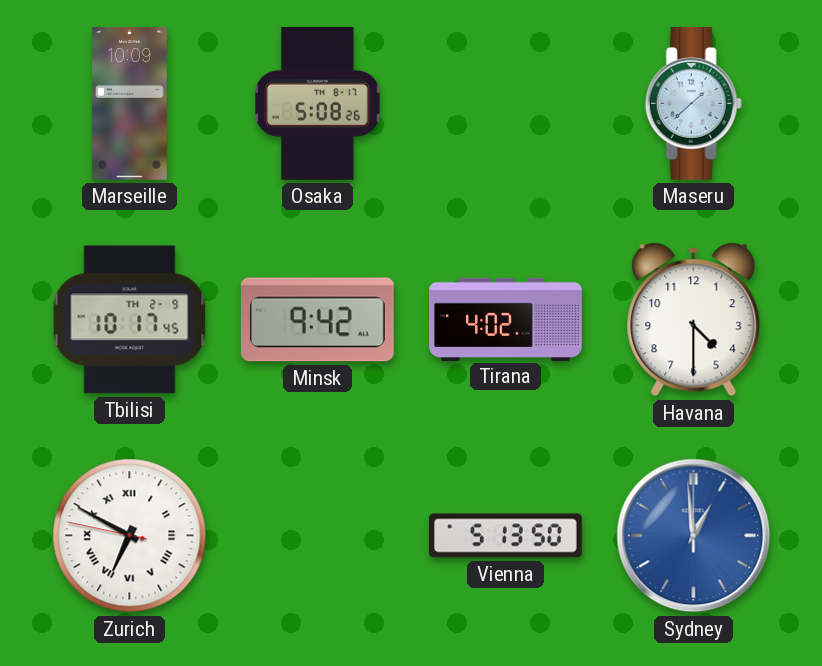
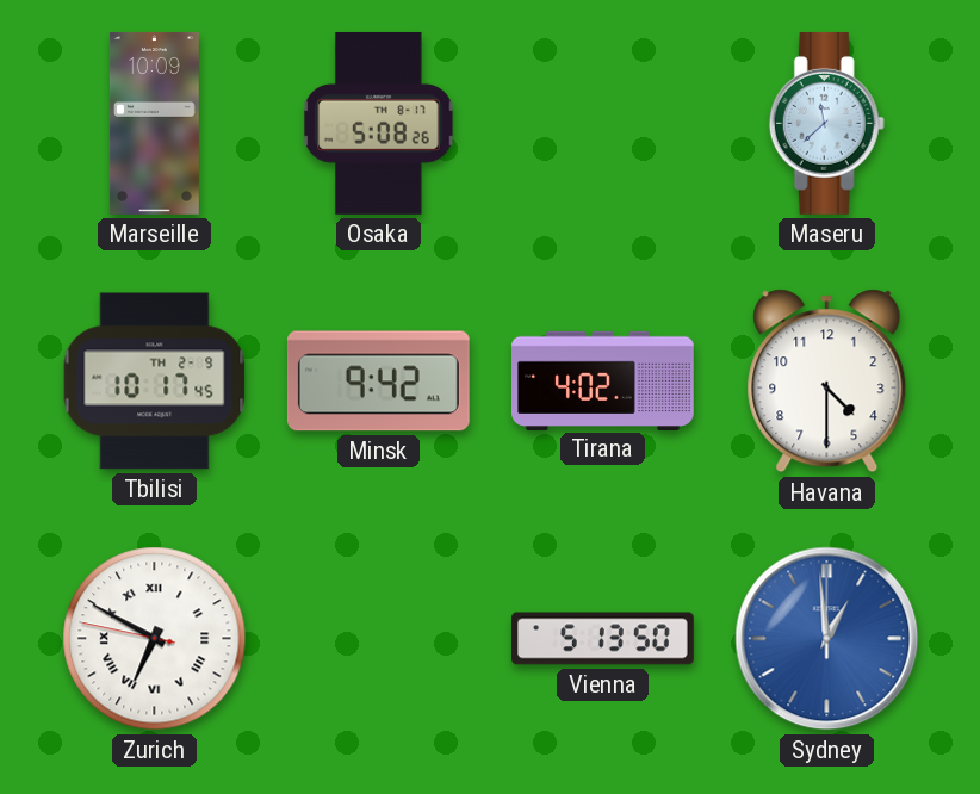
Maseru: 1:38 -> 11:38
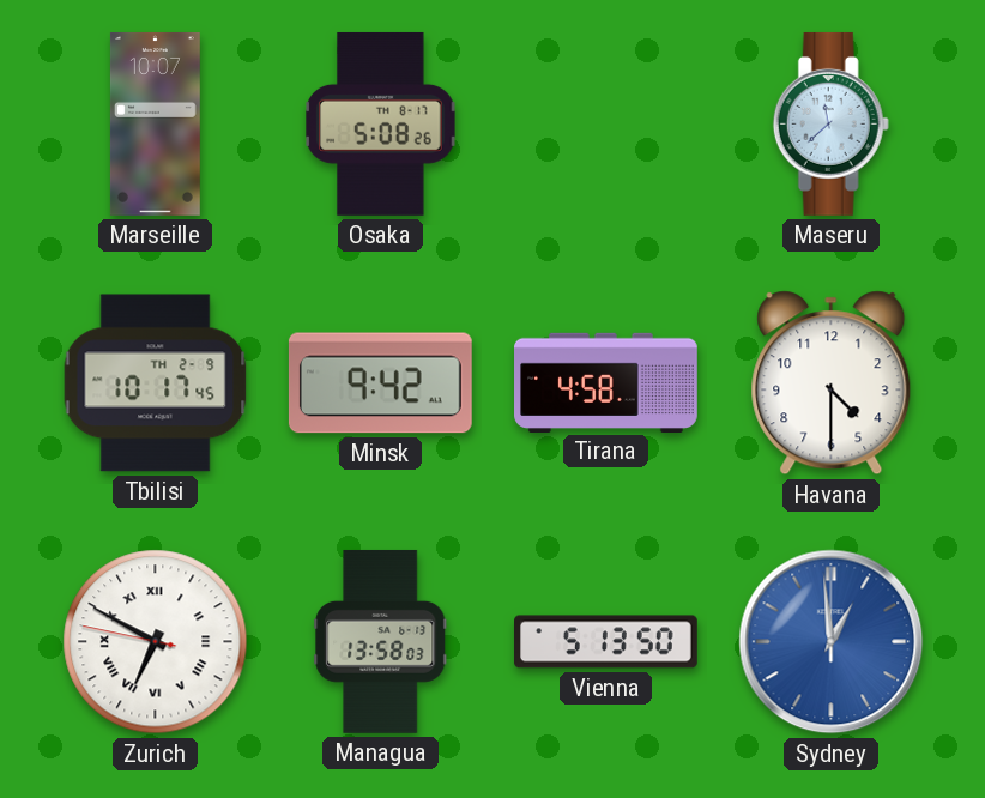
Marseille: 10:09 -> 10:07
Tirana: 4:02 -> 4:58
Managua: none -> 13:58
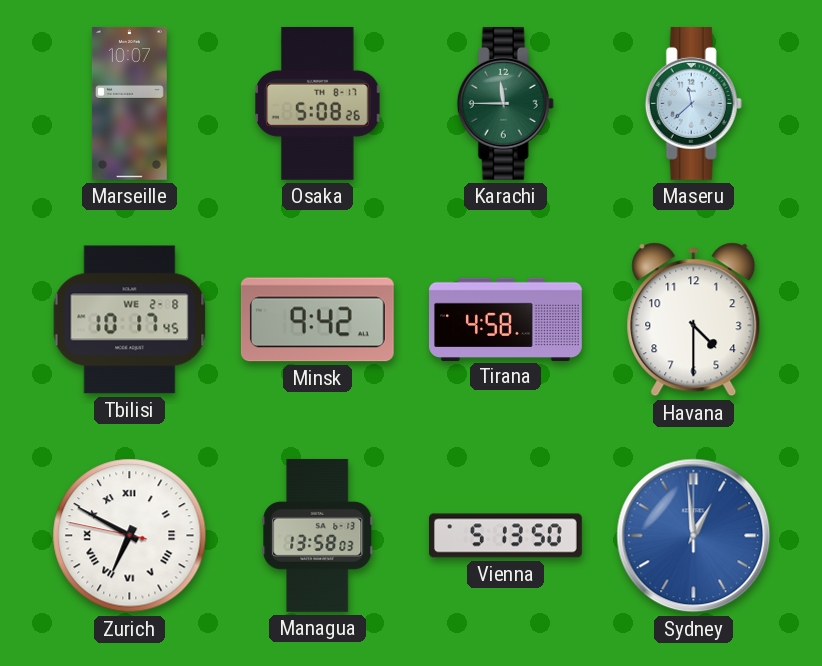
Karachi: none -> 11:45
Tbilisi date: TH 2-9 -> WE 2-8
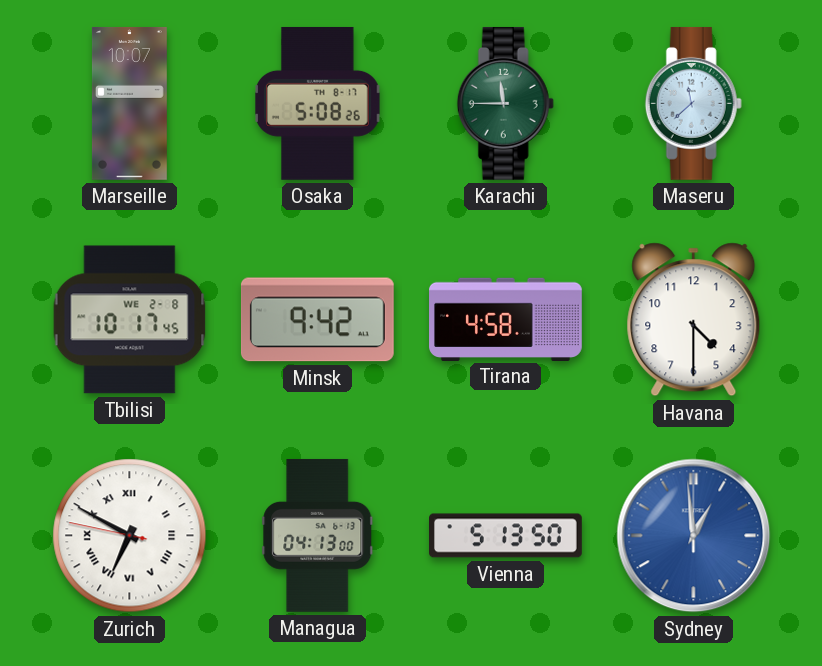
Managua: 13:58 -> 04:13
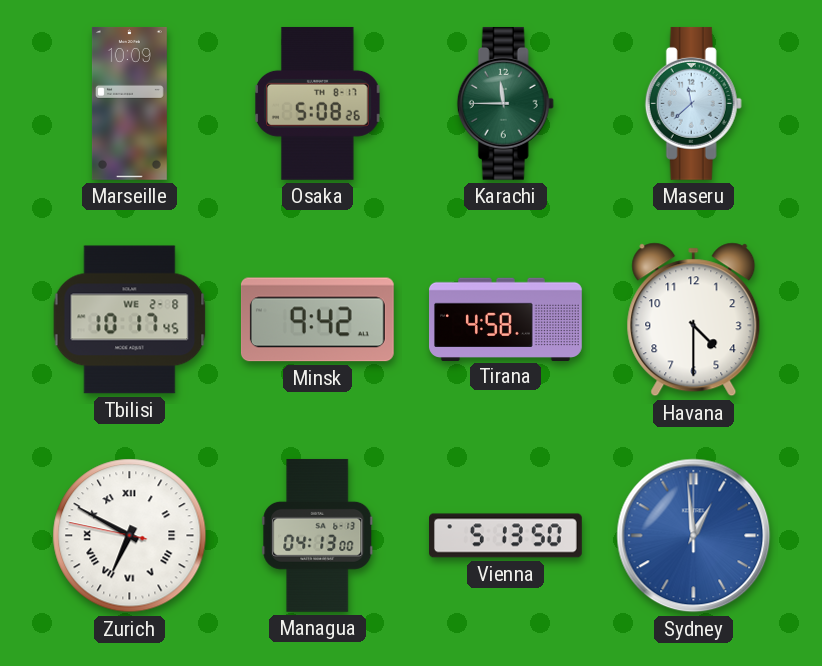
Marseille: 10:07 -> 10:09
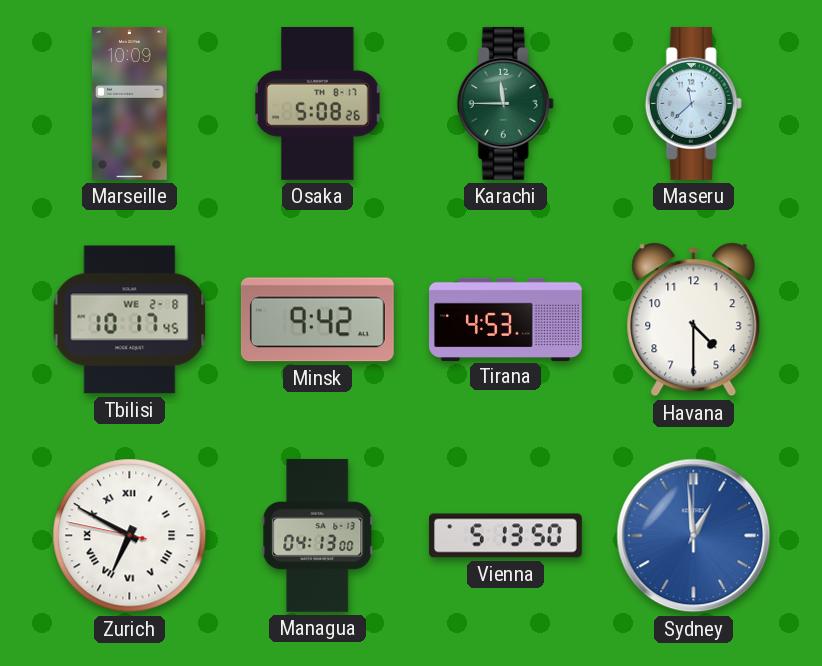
Tirana: 4:58 -> 4:53
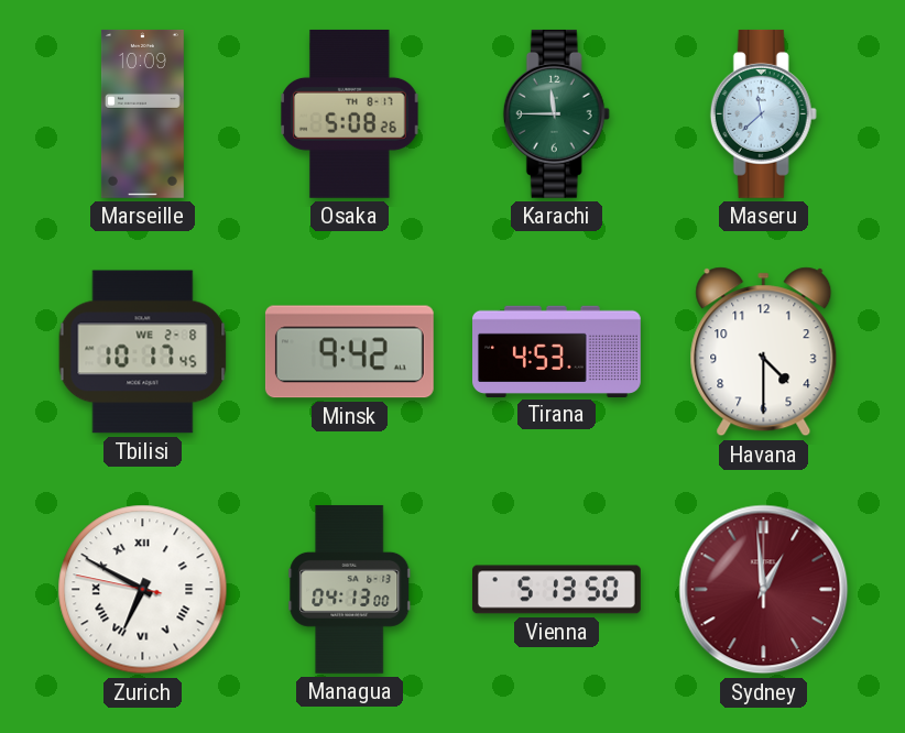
Sydney dial: blue -> burgundy
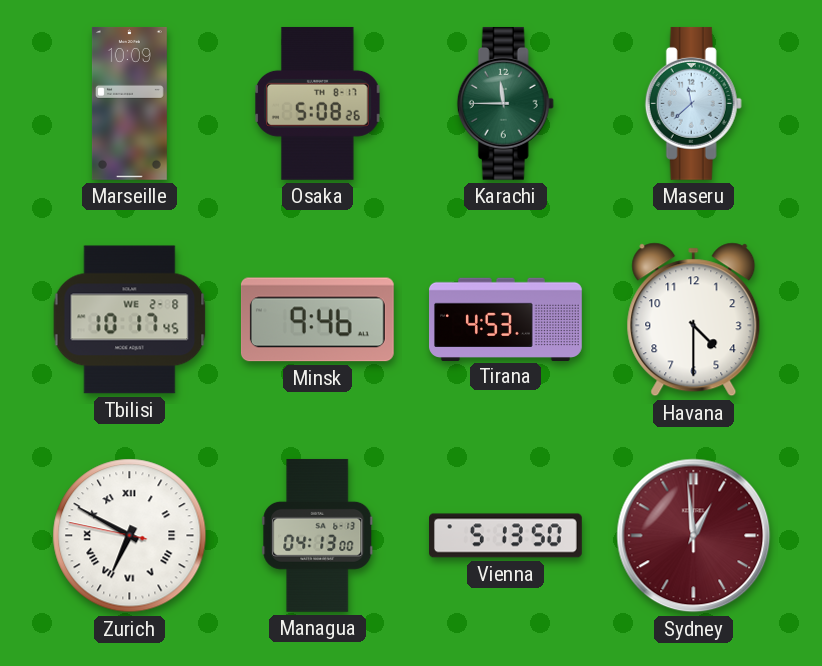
Minsk: 9:42 -> 9:46
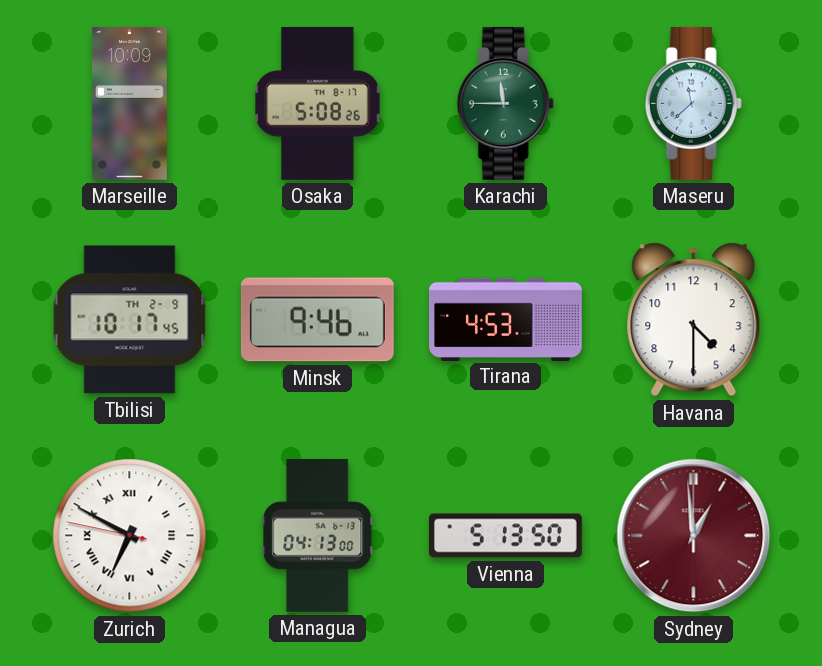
Tbilisi date: WE 2-8 -> TH 2-9
